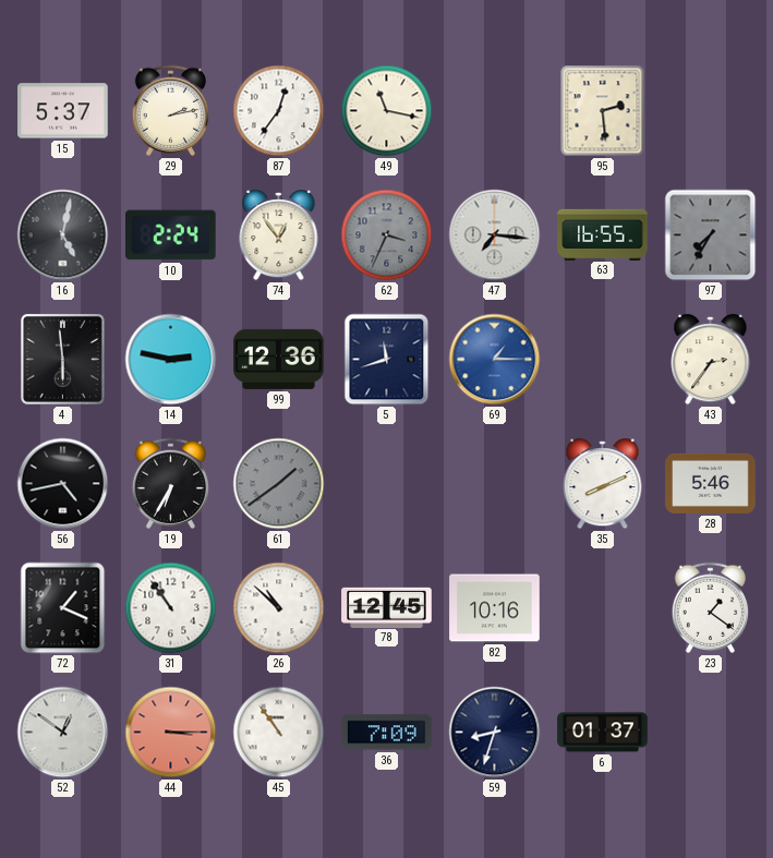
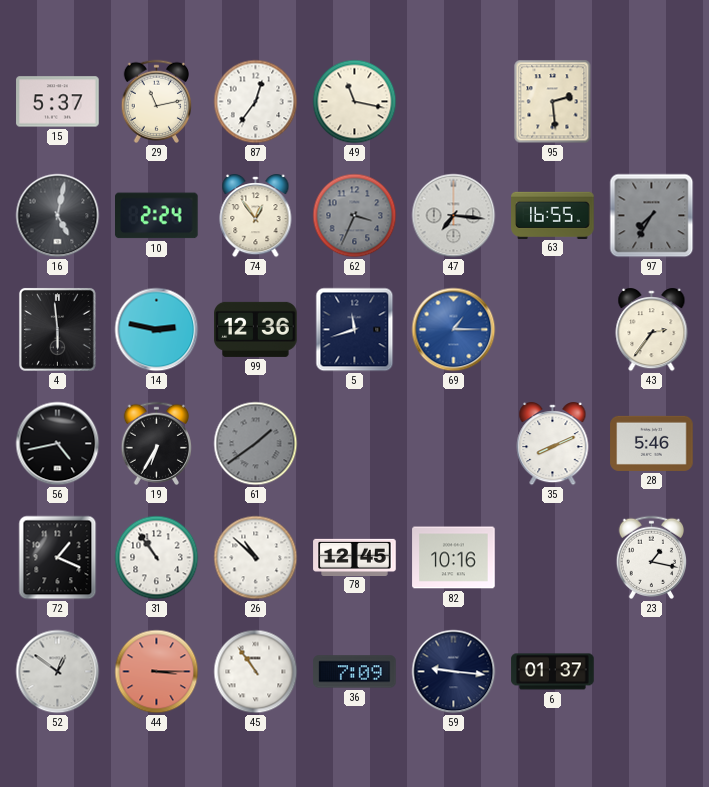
29: 2:13 -> 11:13
23: 1:21 -> 1:17
59: 8:33 -> 9:16
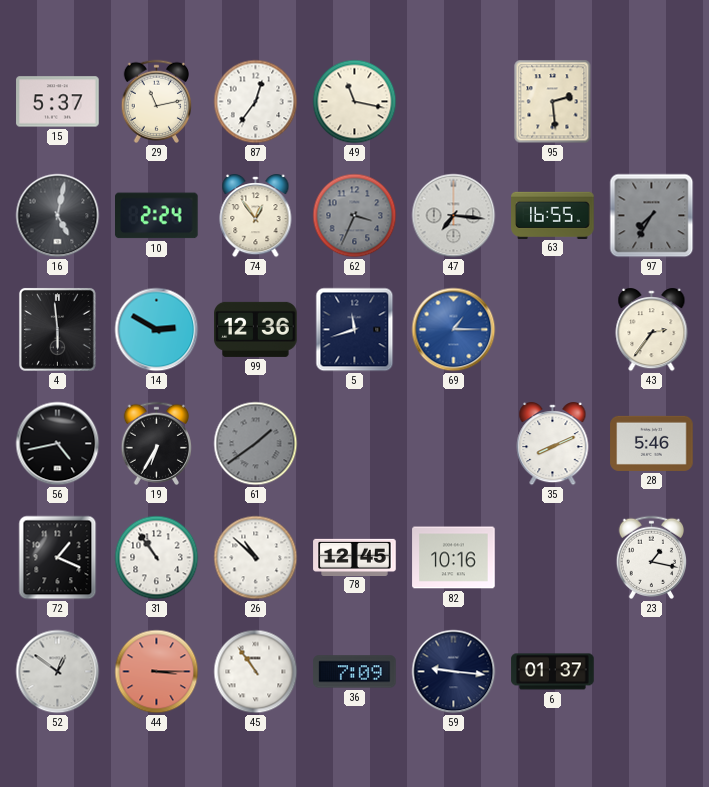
14: 2:47 -> 2:50
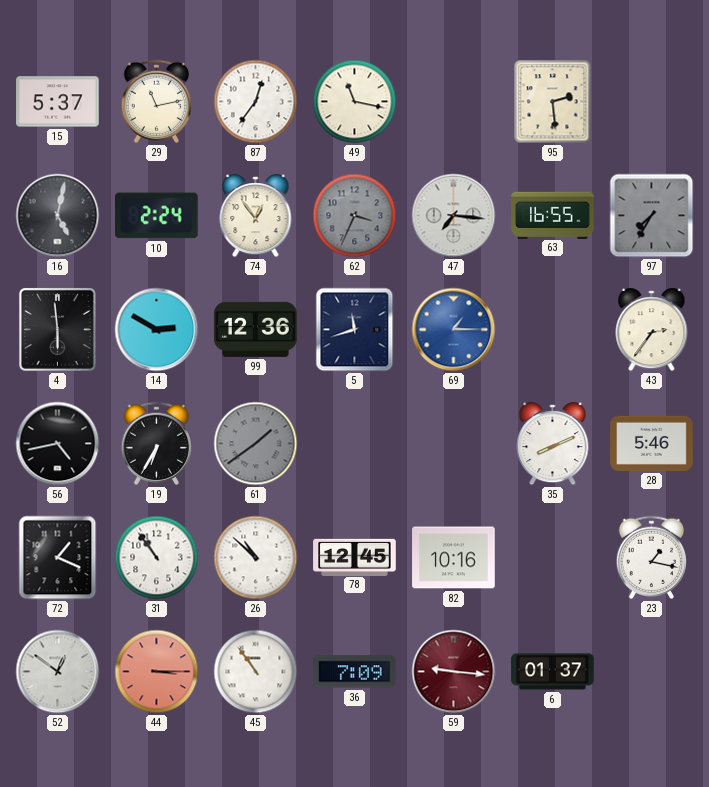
59 dial: navy -> burgundy
